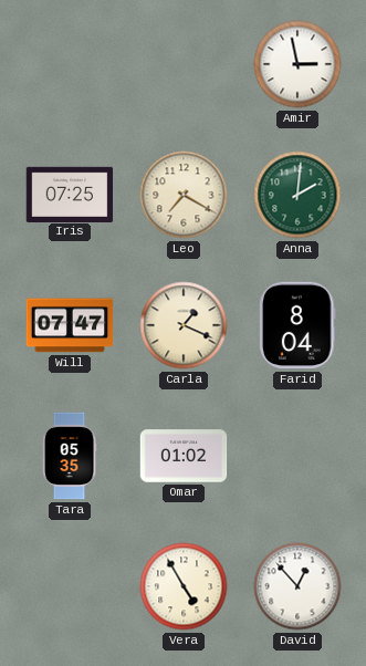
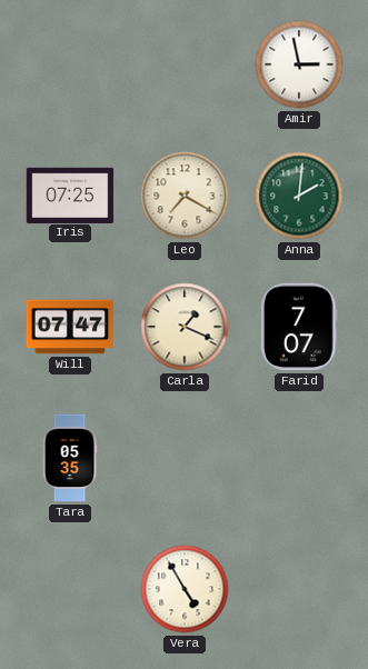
Farid: 8:04 -> 7:07
Omar: 01:02 -> none
David: 12:53 -> none
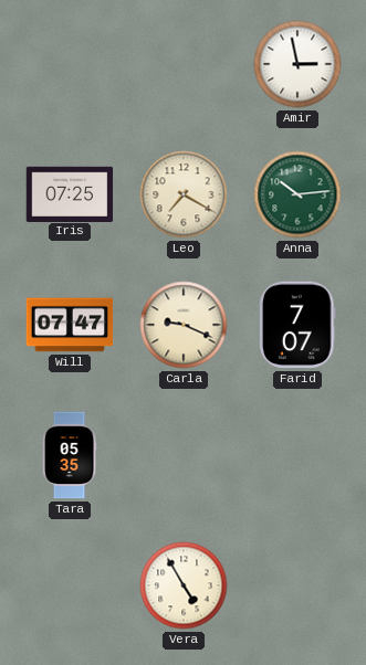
Anna: 2:01 -> 10:14
Carla: 1:19 -> 9:19
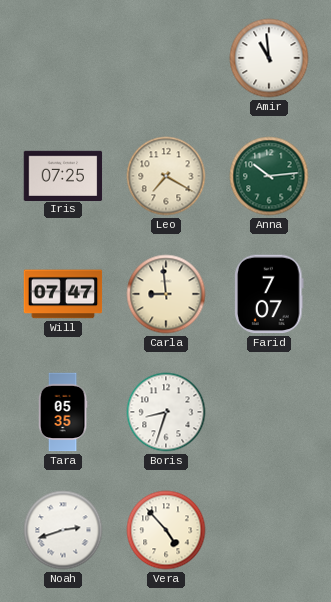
Amir: 2:58 -> 10:59
Carla: 9:19 -> 8:59
Boris: none -> 8:33
Noah: none -> 2:42
Vera: 4:55 -> 4:53
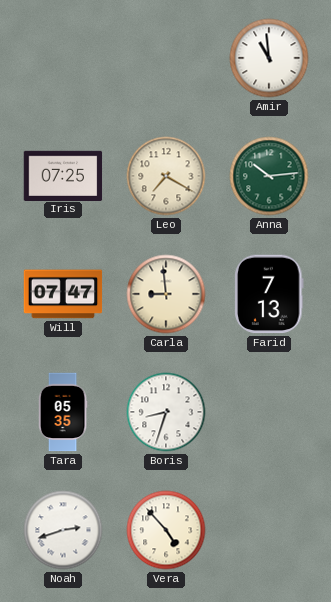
Farid: 7:07 -> 7:13
